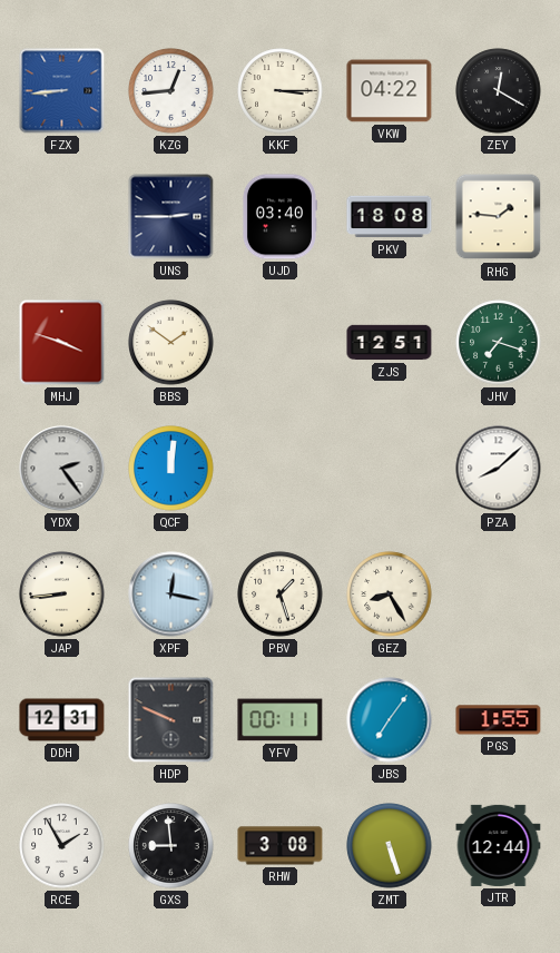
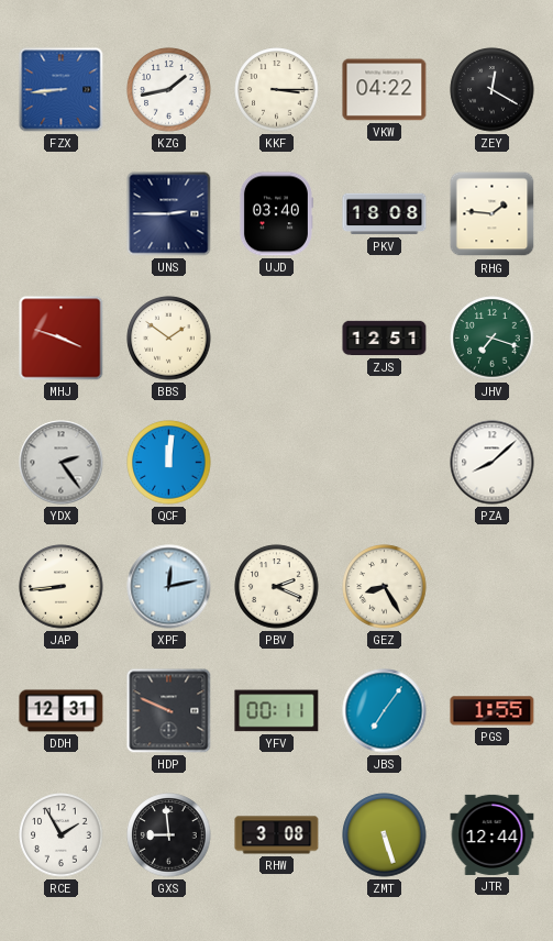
KZG: 12:44 -> 1:43
XPF: 12:17 -> 12:13
PBV: 1:27 -> 2:19
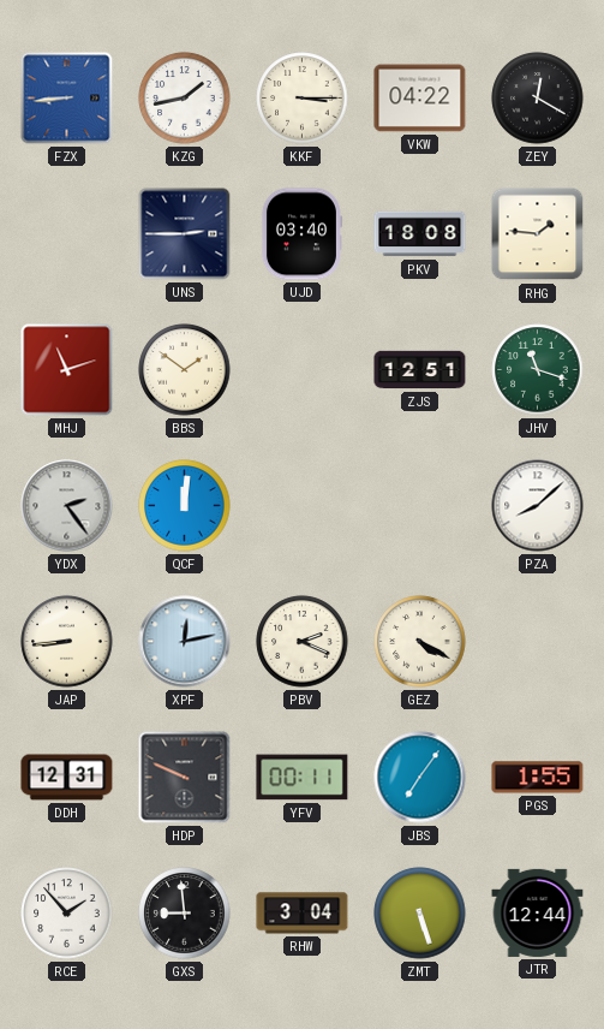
MHJ: 3:48 -> 11:12
JHV: 7:18 -> 11:18
GEZ: 8:25 -> 4:20
RCE: 1:55 -> 1:53
RHW: 3:08 -> 3:04
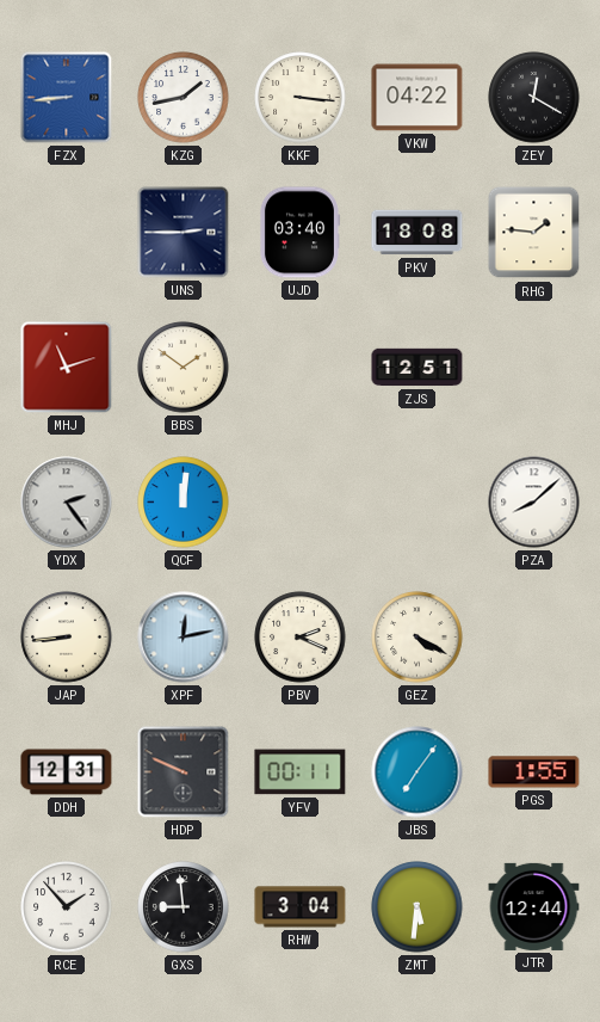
KKF: 3:15 -> 3:16
JHV: 11:18 -> none
ZMT: 5:27 -> 5:31
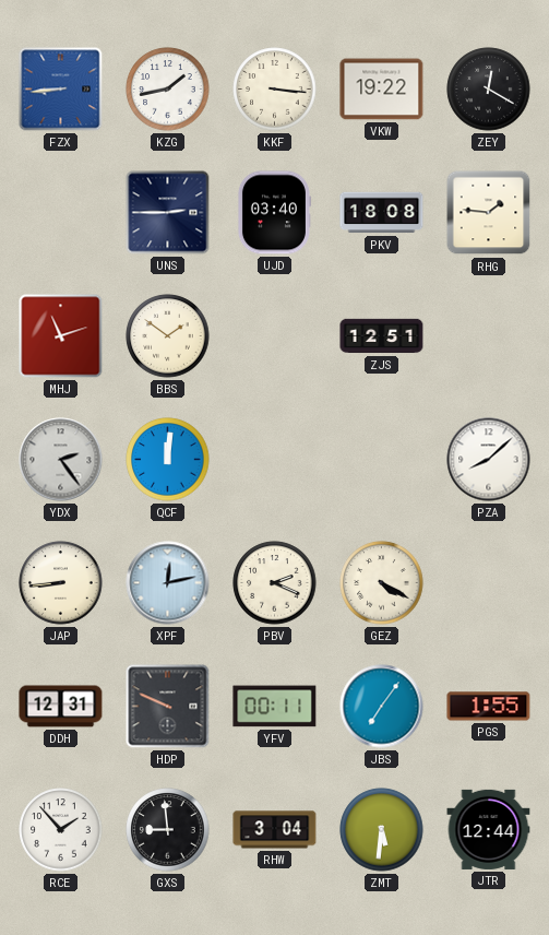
VKW: 04:22 -> 19:22
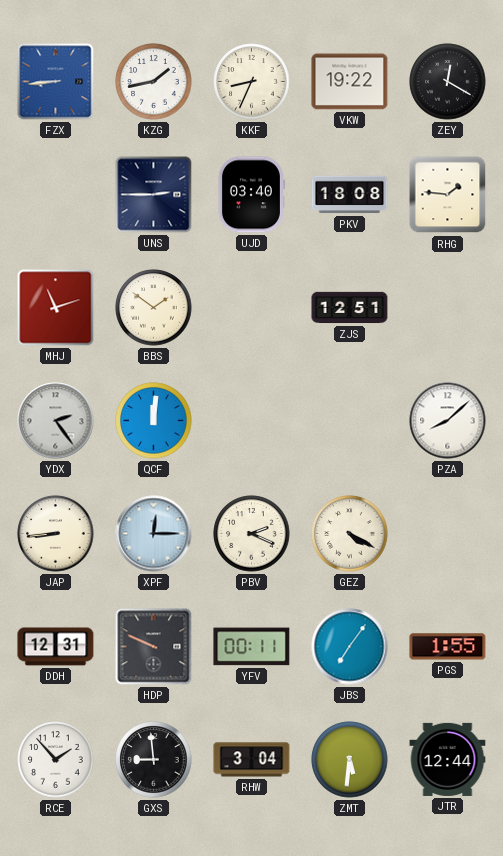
KKF: 3:16 -> 8:34
XPF: 12:13 -> 12:15
